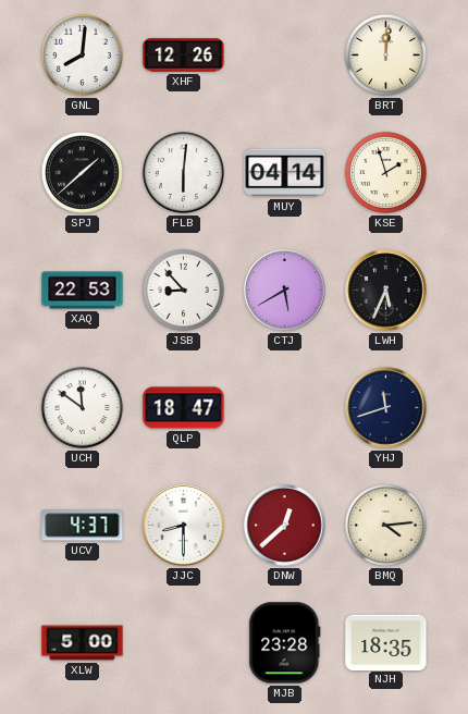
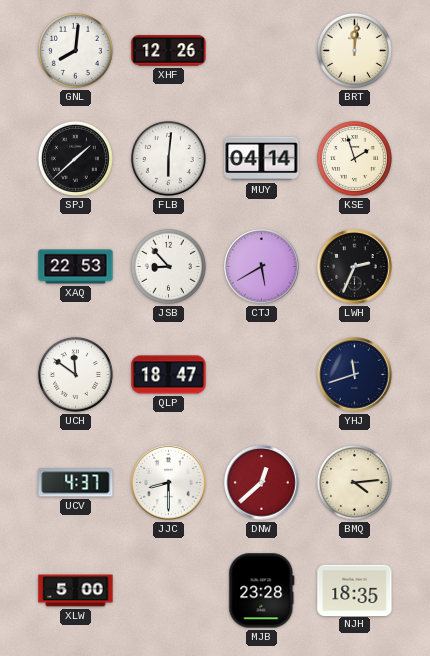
LWH: 5:34 -> 2:34
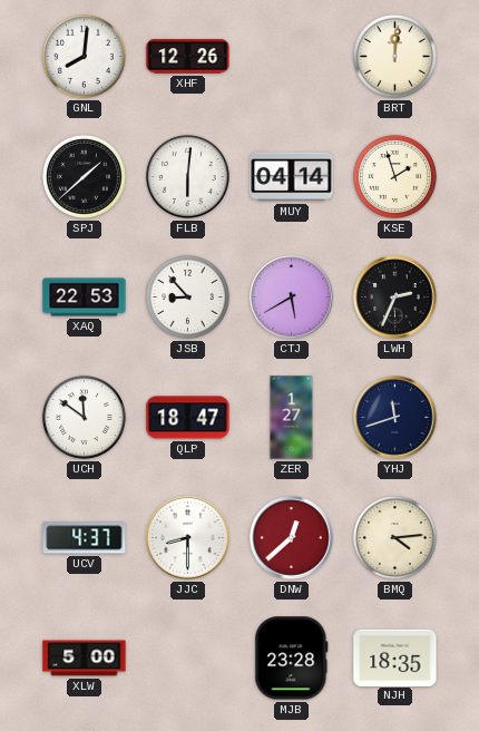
ZER: none -> 1:27
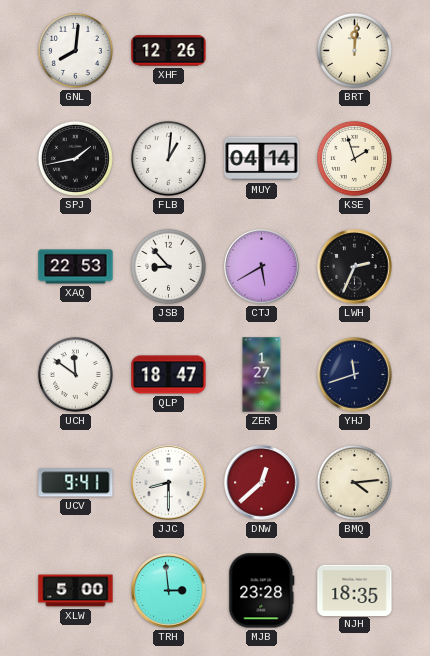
SPJ: 1:38 -> 1:43
FLB: 6:01 -> 1:01
UCV: 4:37 -> 9:41
TRH: none -> 2:59
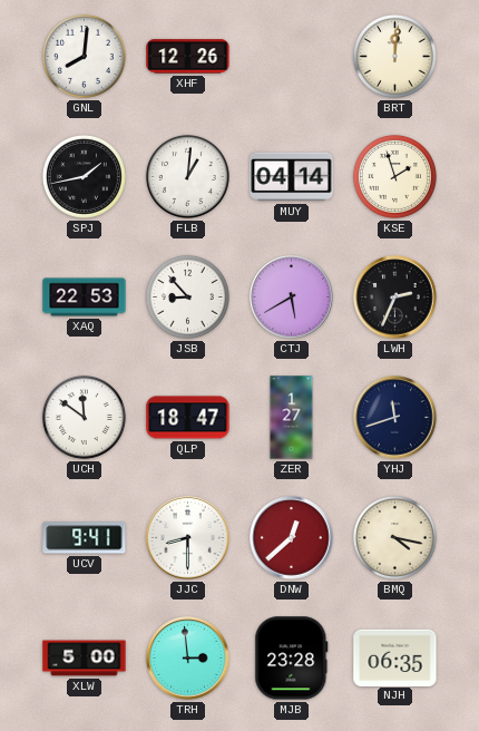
BMQ: 4:14 -> 4:17
NJH: 18:35 -> 06:35
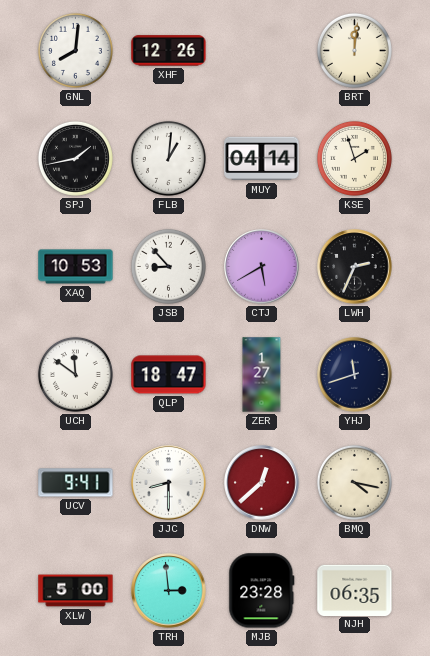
XAQ: 22:53 -> 10:53
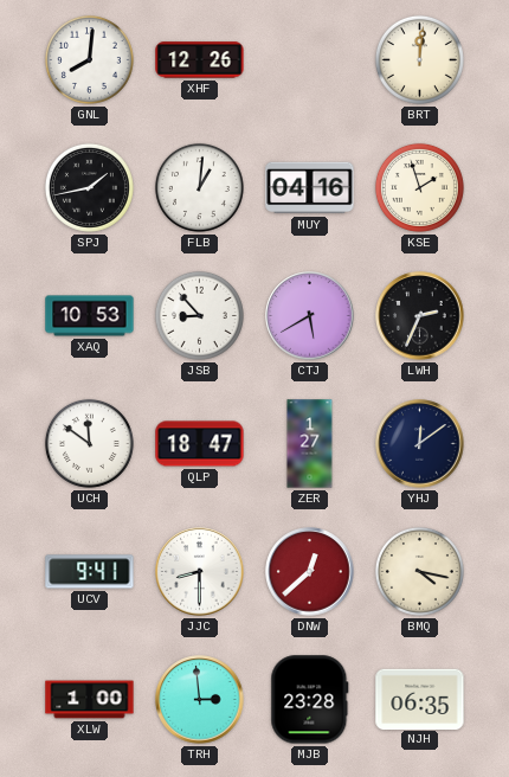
MUY: 04:14 -> 04:16
YHJ: 11:42 -> 12:09
XLW: 5:00 -> 1:00
